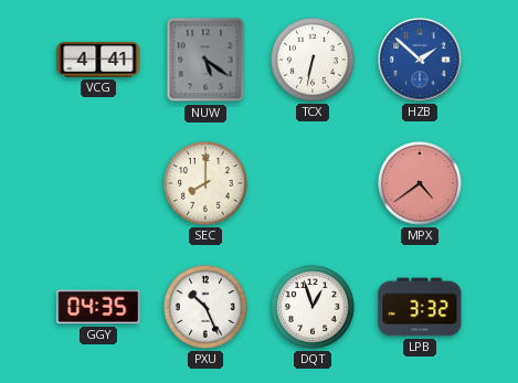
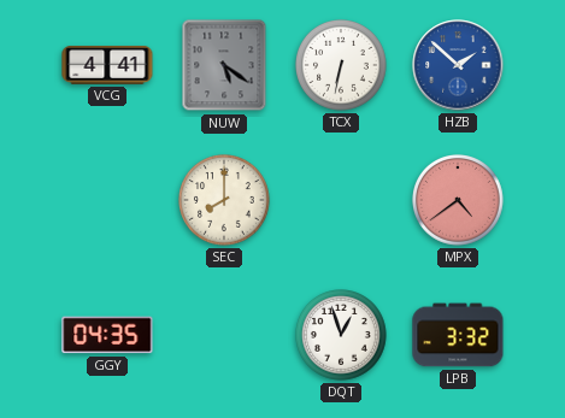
PXU: 10:26 -> none
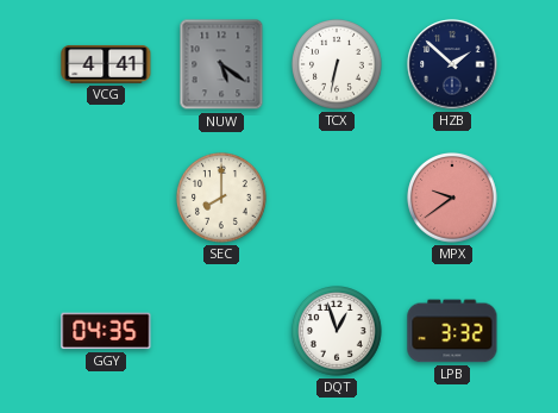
HZB dial: blue -> navy
MPX: 4:39 -> 9:39
